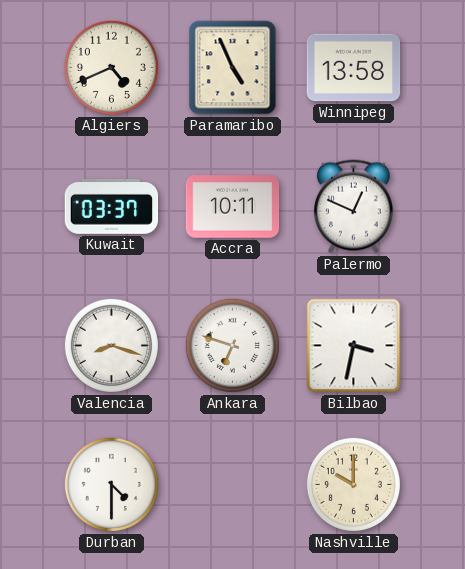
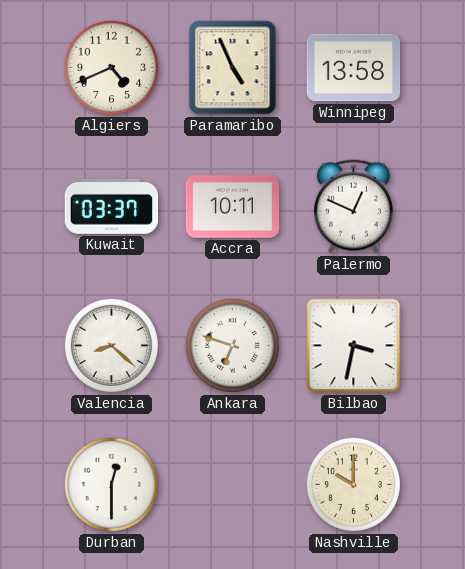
Valencia: 8:18 -> 8:22
Durban: 4:30 -> 12:30
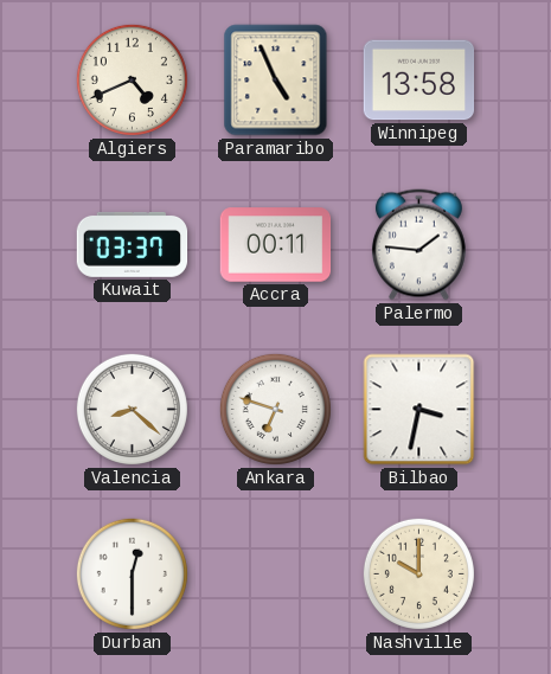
Accra: 10:11 -> 00:11
Palermo: 12:49 -> 1:46
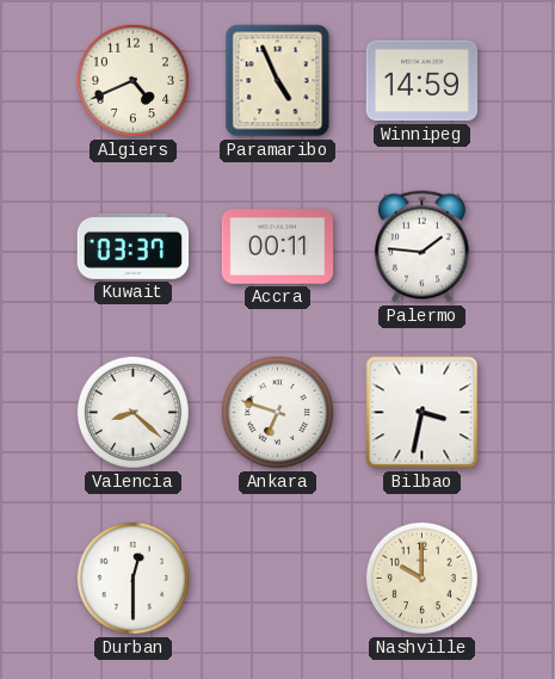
Winnipeg: 13:58 -> 14:59
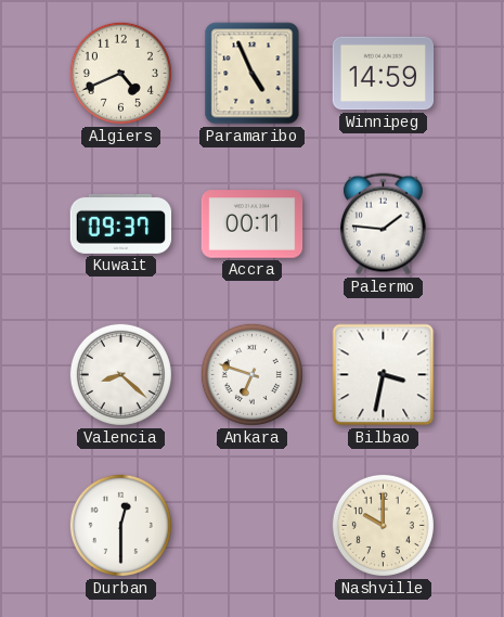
Kuwait: 03:37 -> 09:37
